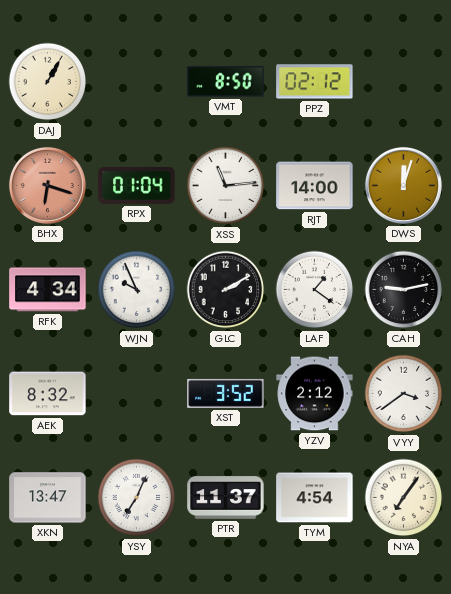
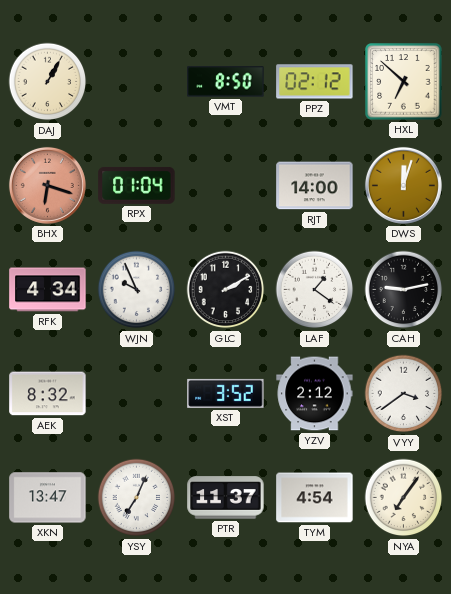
HXL: none -> 6:52
XSS: 11:14 -> none
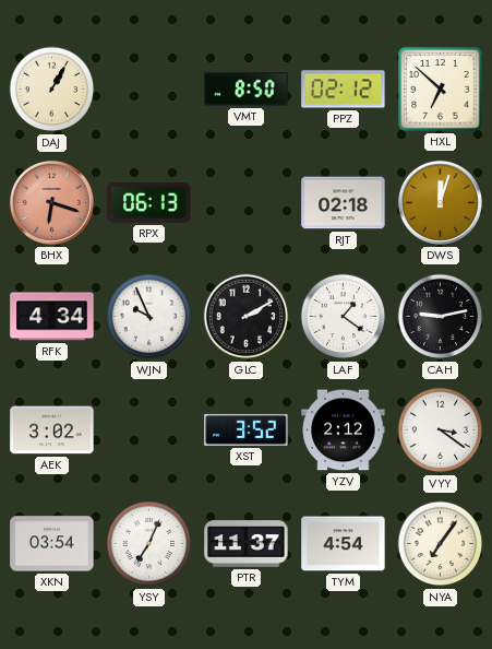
RPX: 01:04 -> 06:13
RJT: 14:00 -> 02:18
AEK: 8:32 -> 3:02
VYY: 3:39 -> 3:21
XKN: 13:47 -> 03:54
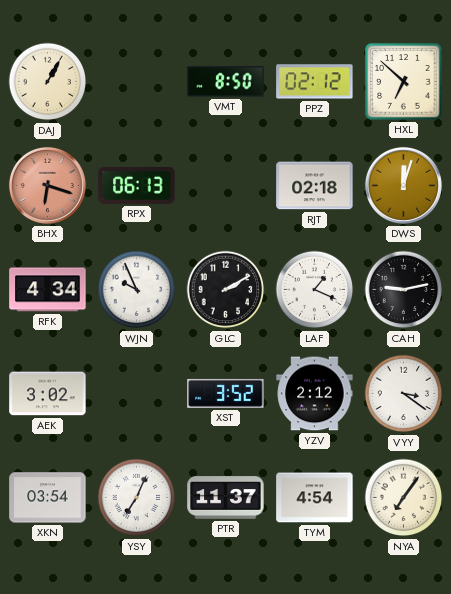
LAF: 1:21 -> 1:19
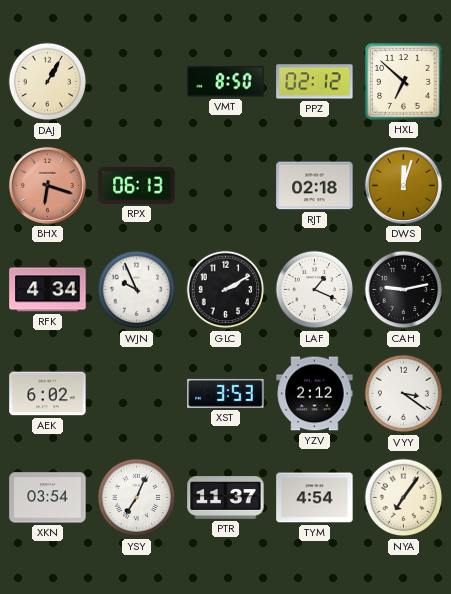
AEK: 3:02 -> 6:02
XST: 3:52 -> 3:53
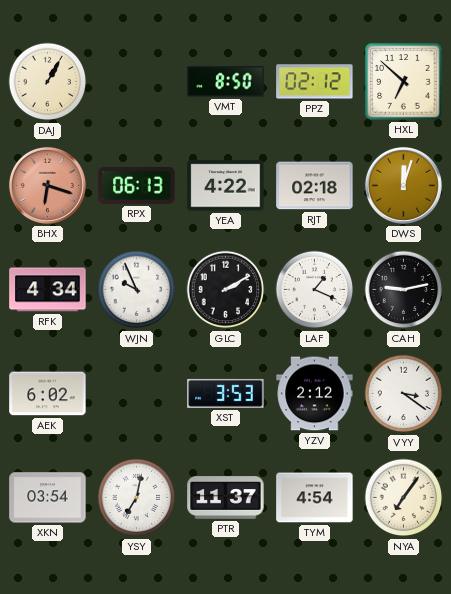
YEA: none -> 4:22
YSY: 7:04 -> 7:02
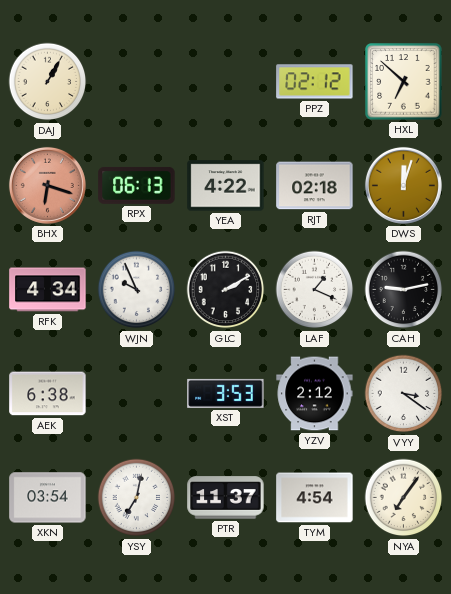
VMT: 8:50 -> none
AEK: 6:02 -> 6:38
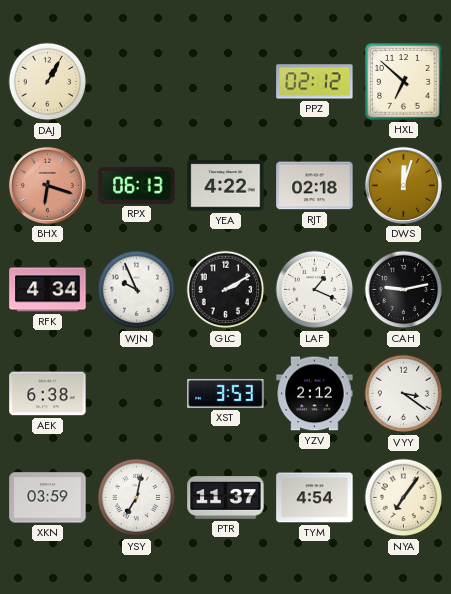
XKN: 03:54 -> 03:59
